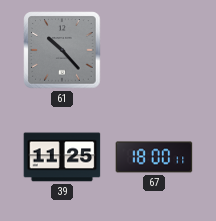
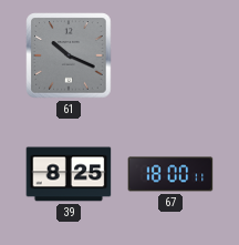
61: 10:23 -> 10:19
39: 11:25 -> 8:25
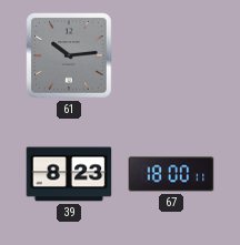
61: 10:19 -> 10:14
39: 8:25 -> 8:23
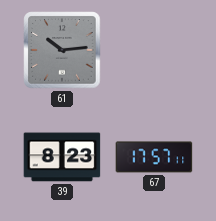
67: 18:00 -> 17:57
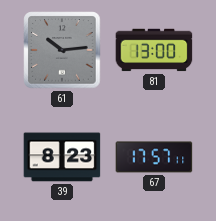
81: none -> 13:00
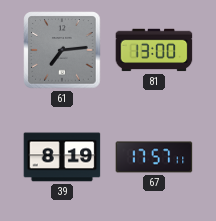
61: 10:14 -> 7:14
39: 8:23 -> 8:19
